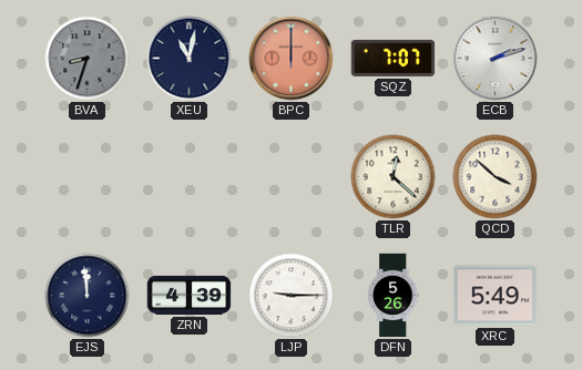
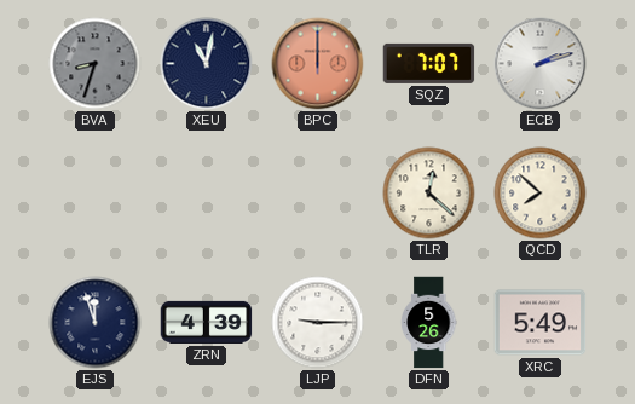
QCD: 3:52 -> 7:52
EJS: 11:59 -> 11:57
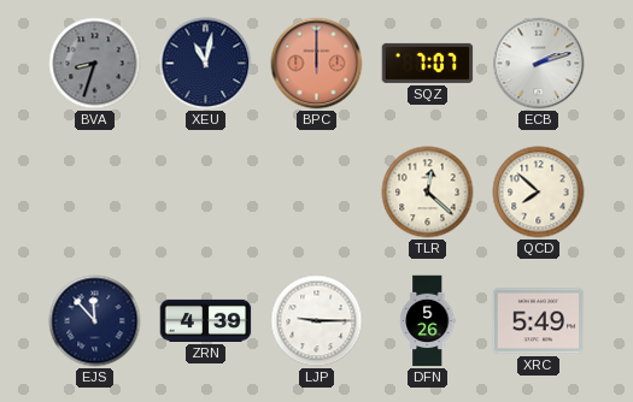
EJS: 11:57 -> 11:53
